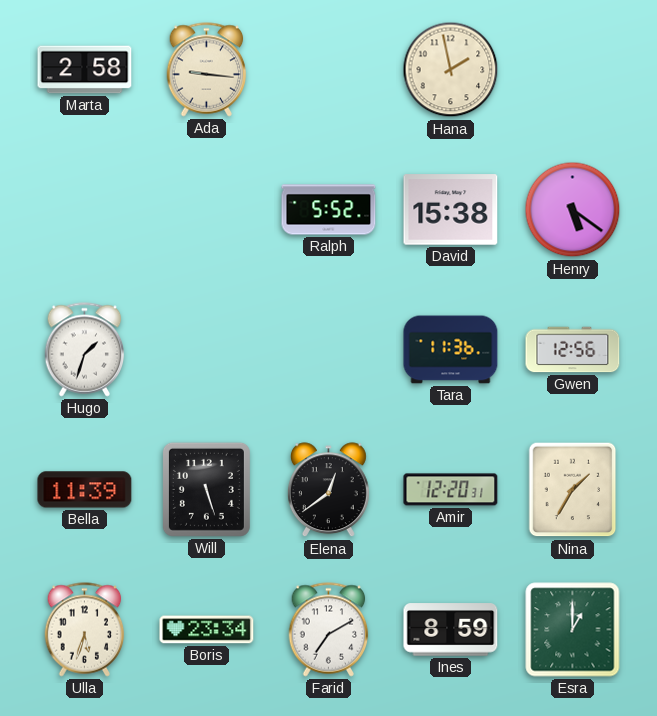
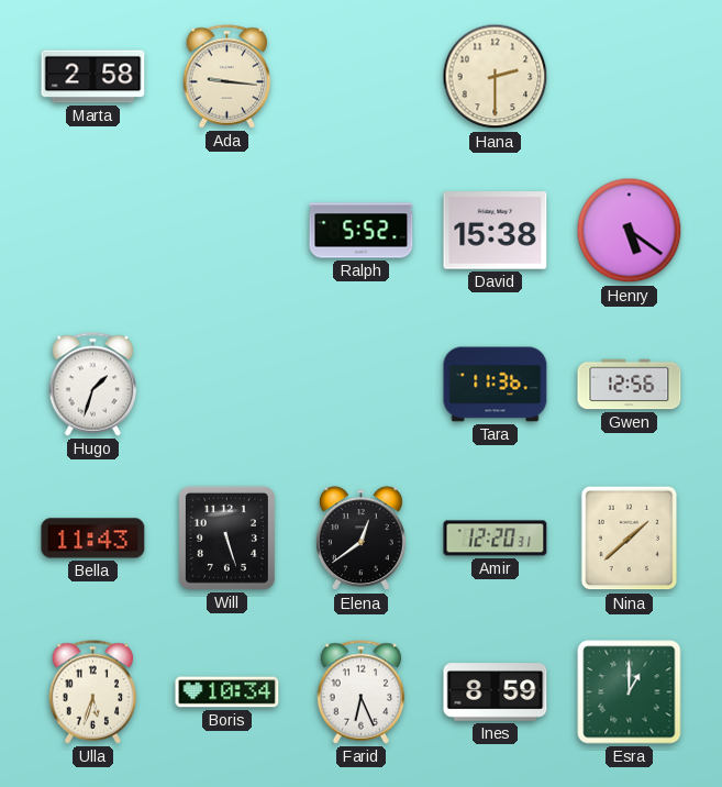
Hana: 1:58 -> 2:30
Bella: 11:39 -> 11:43
Nina: 1:35 -> 1:38
Boris: 23:34 -> 10:34
Farid: 7:10 -> 6:26
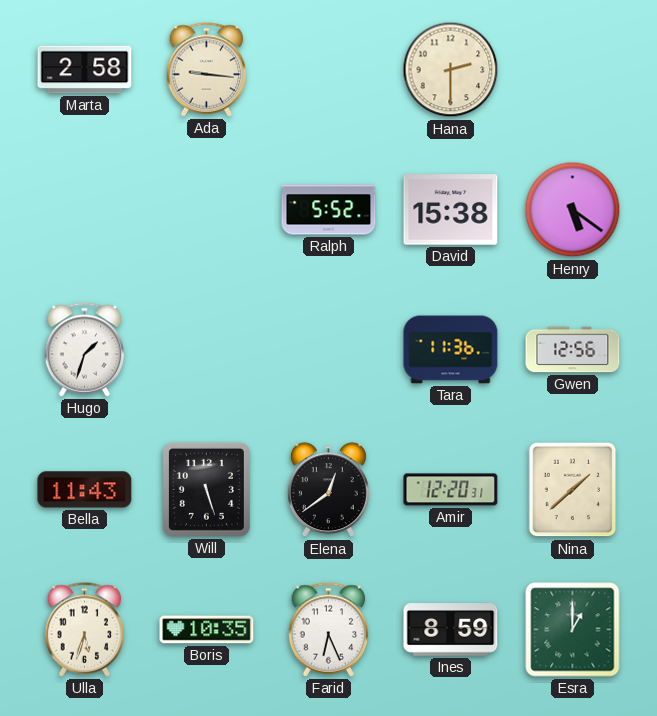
Boris: 10:34 -> 10:35
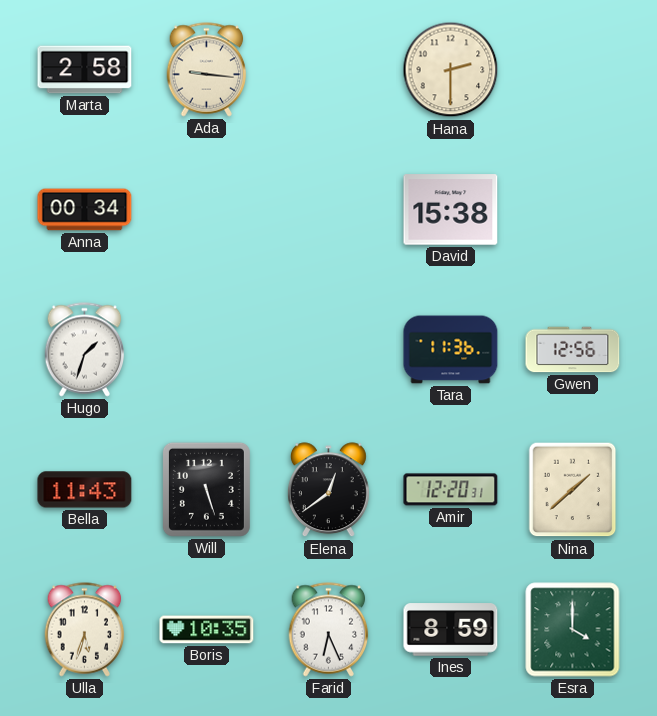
Anna: none -> 00:34
Ralph: 5:52 -> none
Henry: 5:21 -> none
Esra: 1:00 -> 4:00
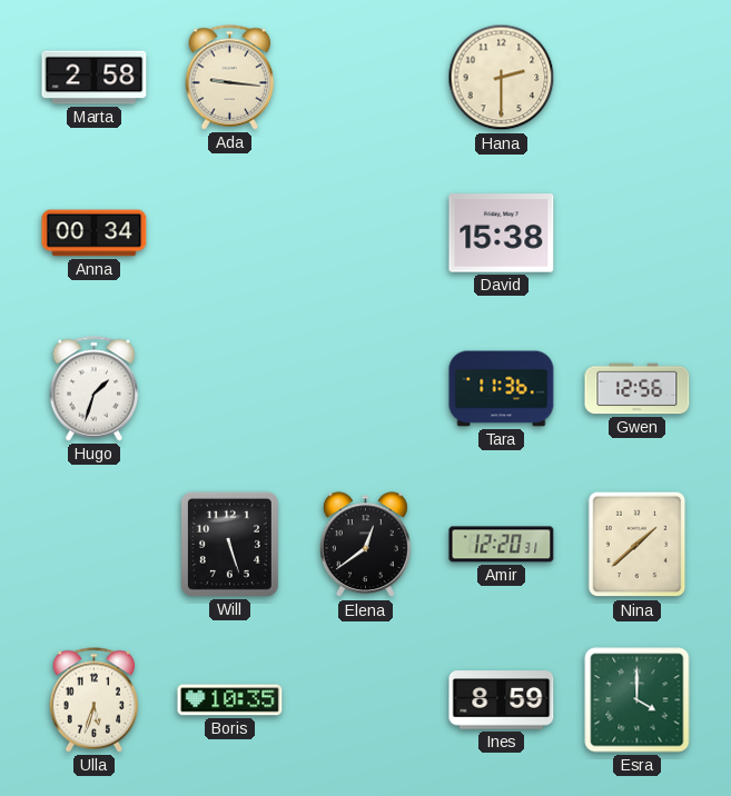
Bella: 11:43 -> none
Farid: 6:26 -> none
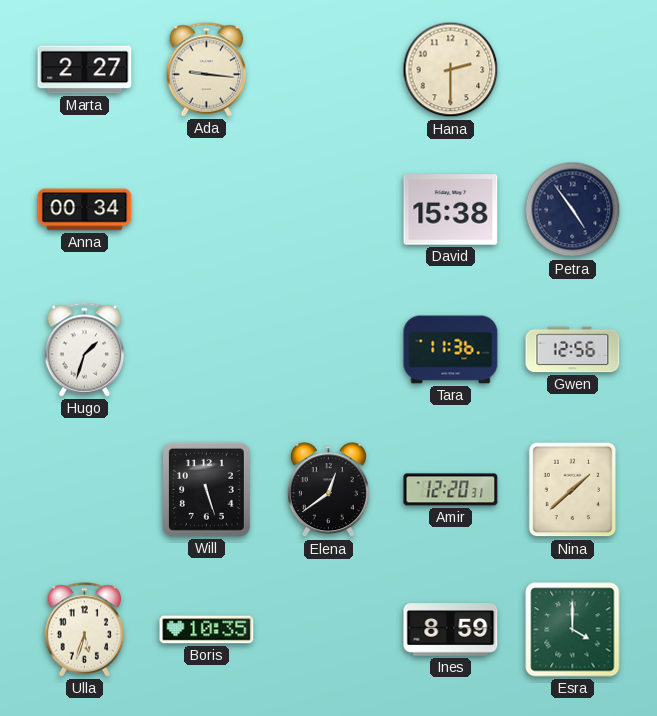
Marta: 2:58 -> 2:27
Petra: none -> 4:54
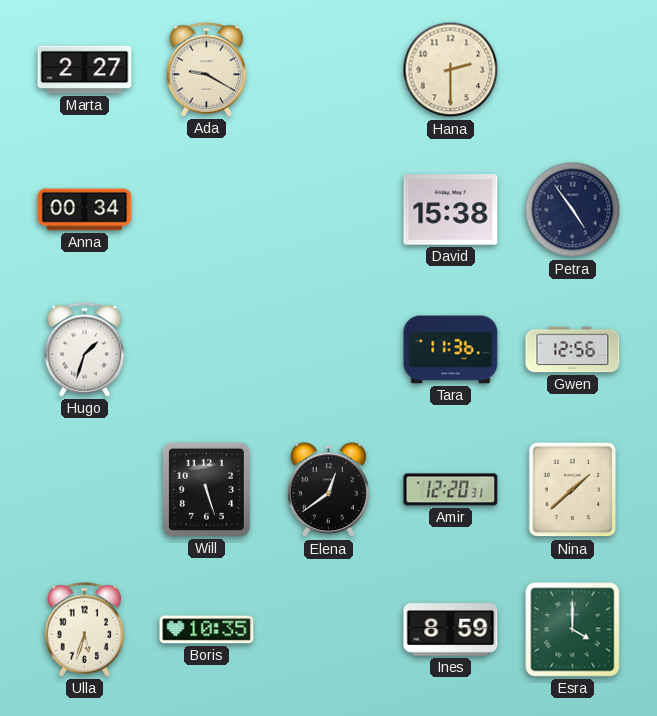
Ada: 9:16 -> 9:20
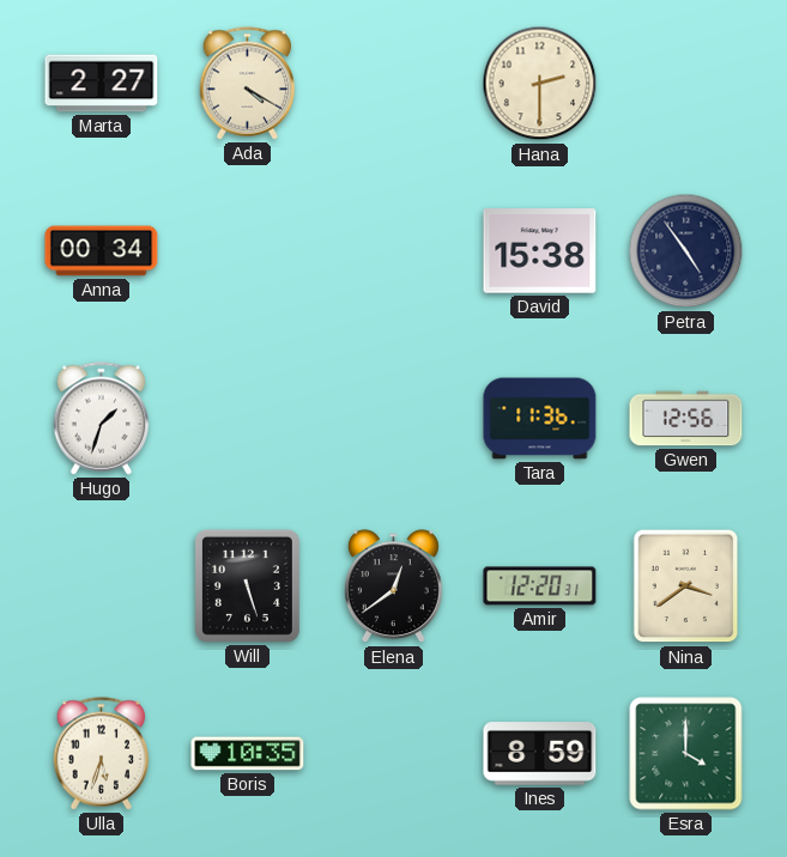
Ada: 9:20 -> 4:20
Nina: 1:38 -> 3:39
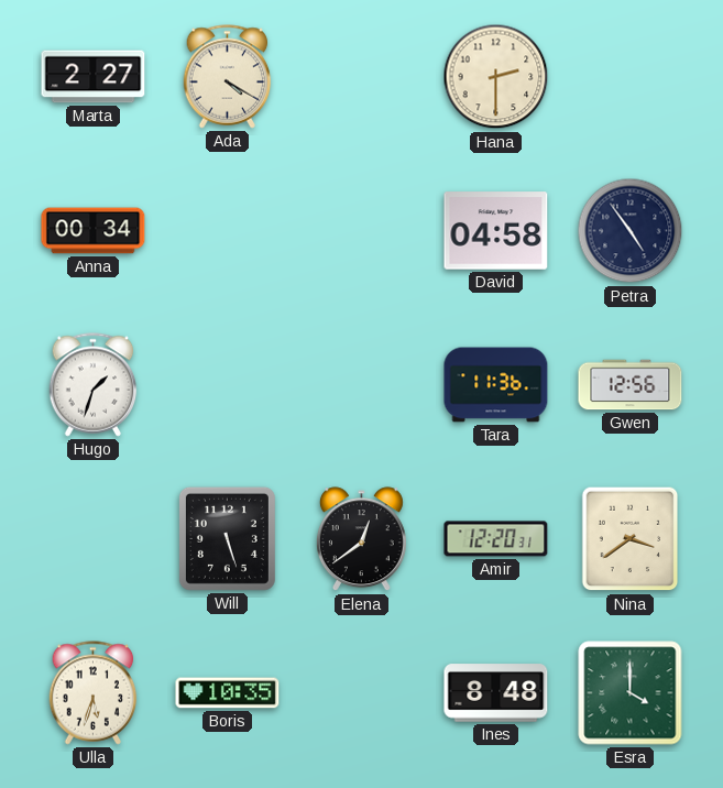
David: 15:38 -> 04:58
Ines: 8:59 -> 8:48
